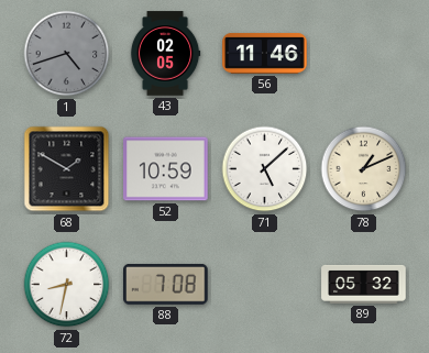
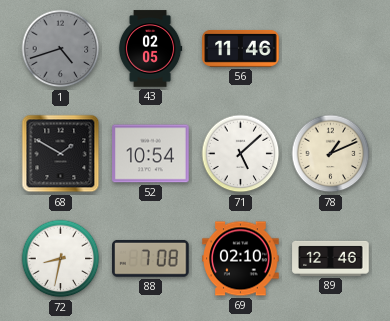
52: 10:59 -> 10:54
69: none -> 02:10
89: 05:32 -> 12:46
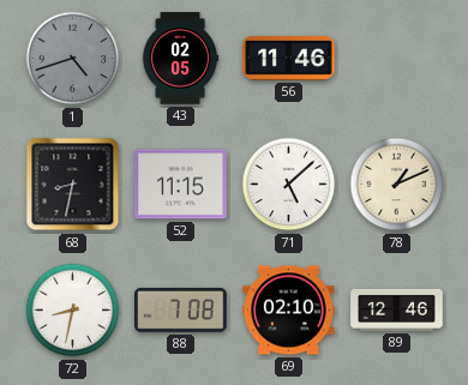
68: 1:50 -> 8:32
52: 10:54 -> 11:15
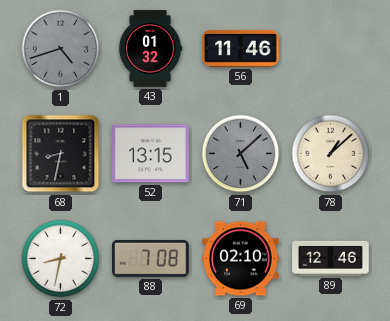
43: 02:05 -> 01:32
52: 11:15 -> 13:15
71 dial: white -> grey
78: 1:11 -> 1:08
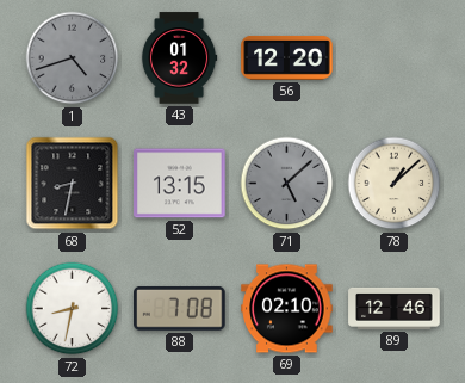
56: 11:46 -> 12:20
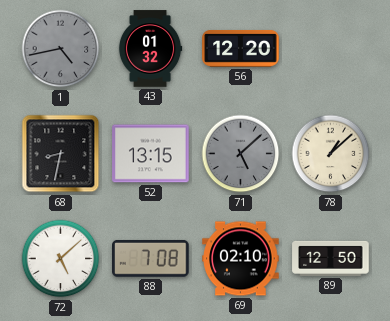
1: 4:42 -> 4:43
72: 8:32 -> 5:08
89: 12:46 -> 12:50
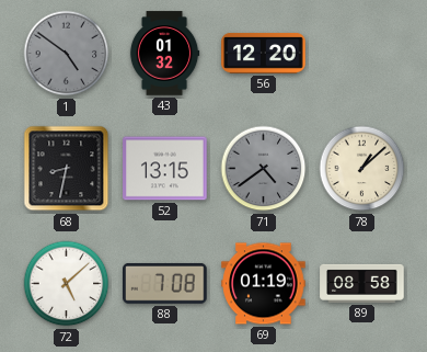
1: 4:43 -> 4:51
71: 5:08 -> 4:39
69: 02:10 -> 01:19
89: 12:50 -> 08:58
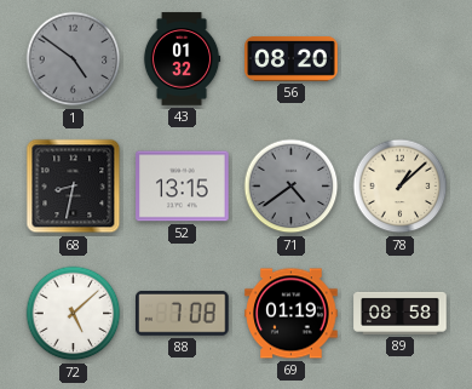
56: 12:20 -> 08:20
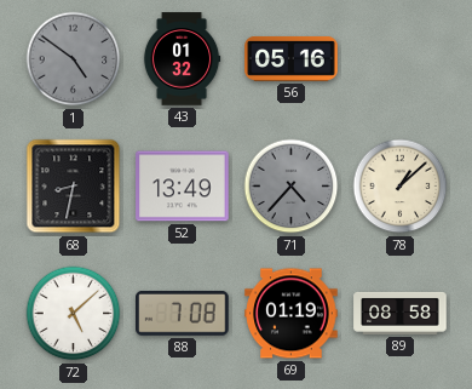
56: 08:20 -> 05:16
52: 13:15 -> 13:49
71: 4:39 -> 4:37
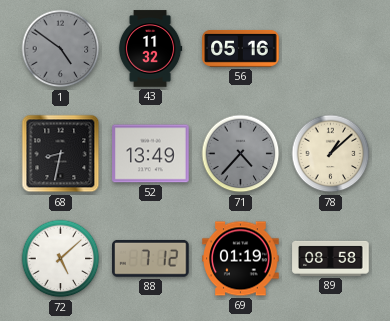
43: 01:32 -> 11:32
88: 7:08 -> 7:12
